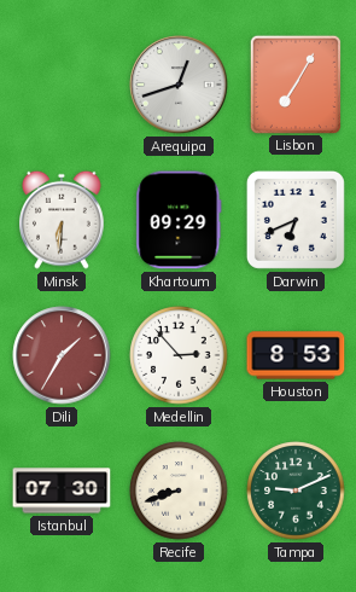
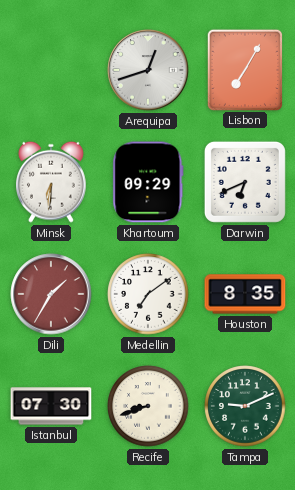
Medellin: 2:53 -> 7:09
Houston: 8:53 -> 8:35
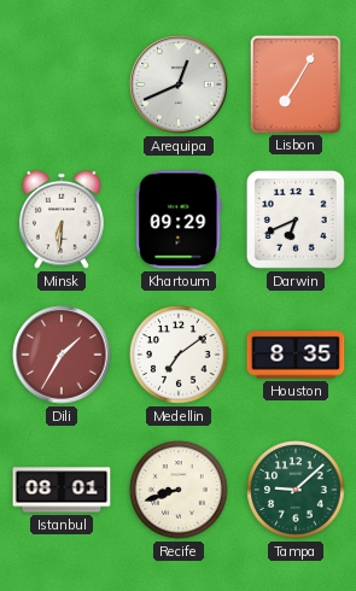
Arequipa: 12:42 -> 12:41
Istanbul: 07:30 -> 08:01
Tampa: 9:11 -> 9:08
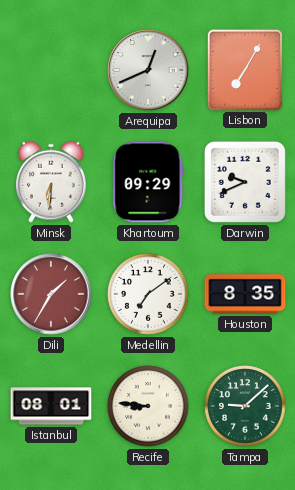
Darwin: 6:41 -> 9:41
Recife: 8:42 -> 8:46
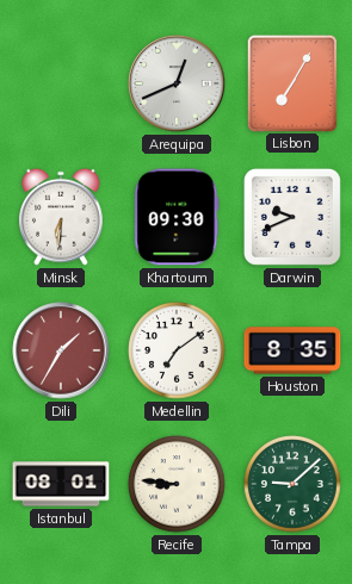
Khartoum: 09:29 -> 09:30
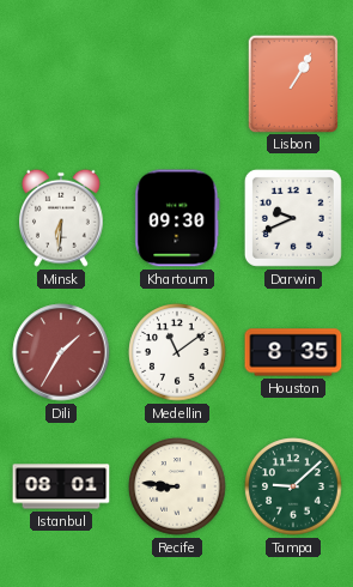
Arequipa: 12:41 -> none
Lisbon: 7:05 -> 1:05
Medellin: 7:09 -> 11:09
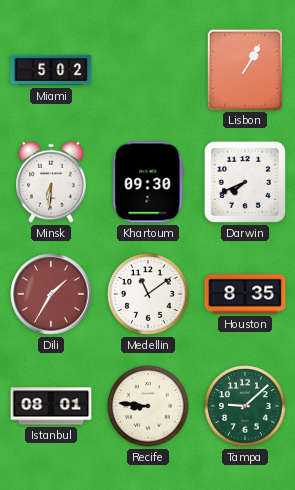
Miami: none -> 5:02
Darwin: 9:41 -> 7:41
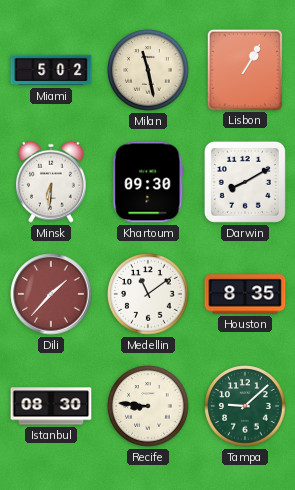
Milan: none -> 11:28
Darwin: 7:41 -> 8:10
Dili: 1:35 -> 1:37
Istanbul: 08:01 -> 08:30
